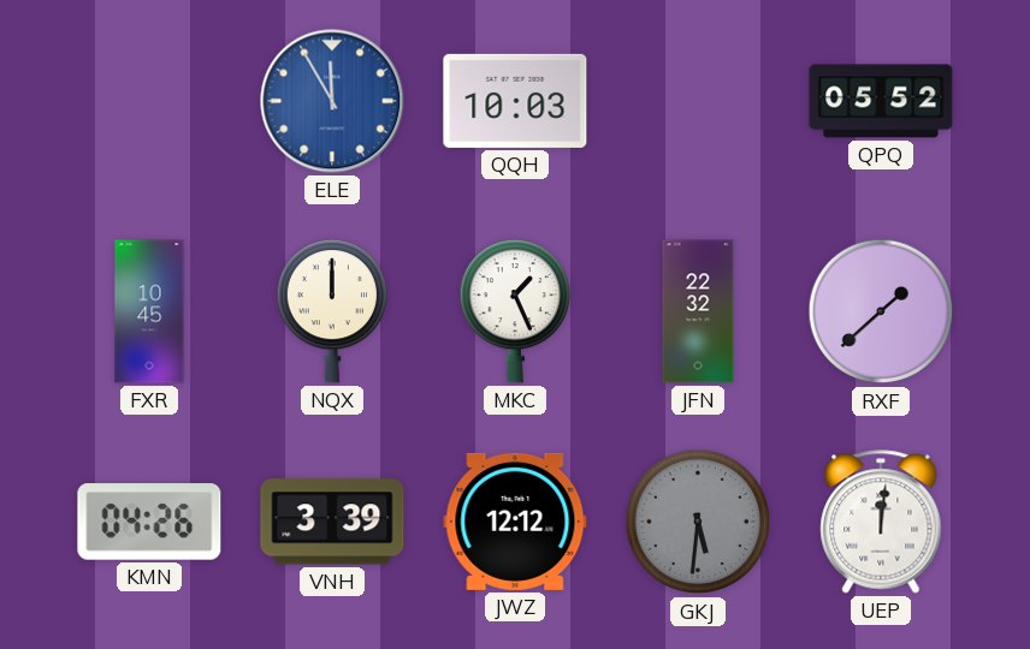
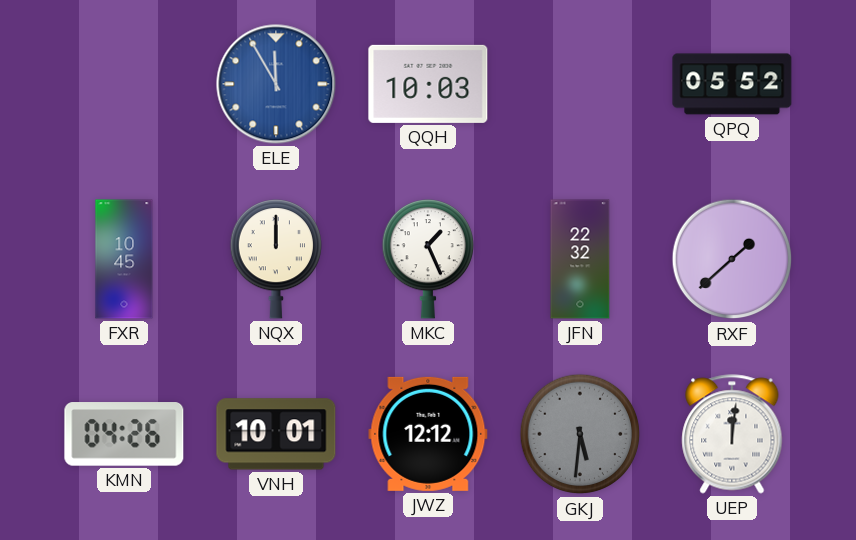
VNH: 3:39 -> 10:01
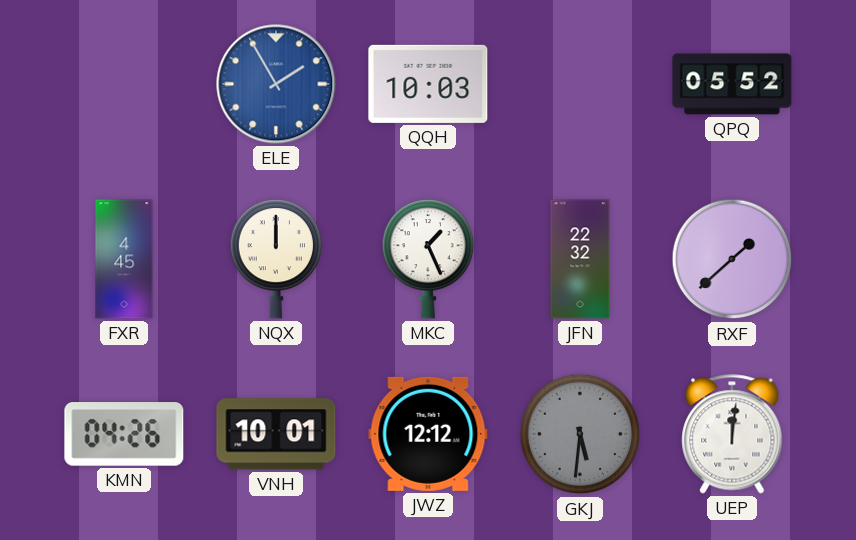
ELE: 11:55 -> 1:55
FXR: 10:45 -> 4:45
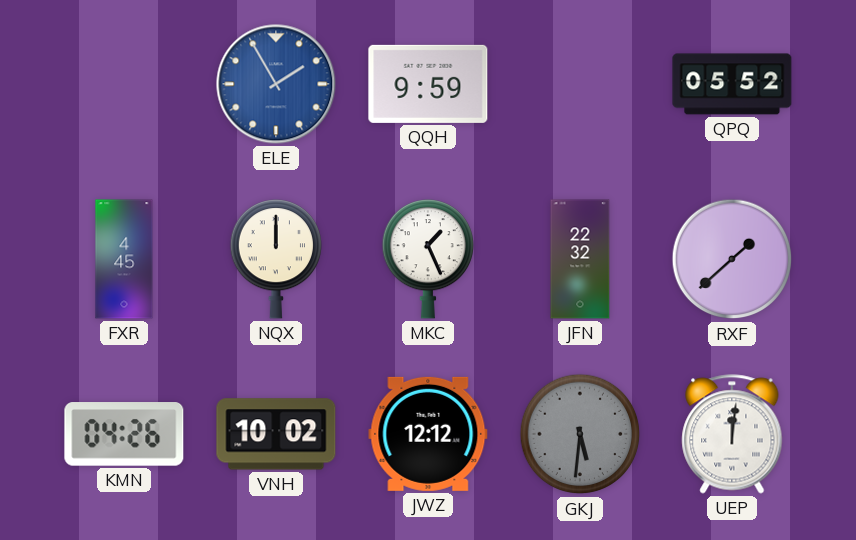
QQH: 10:03 -> 9:59
VNH: 10:01 -> 10:02
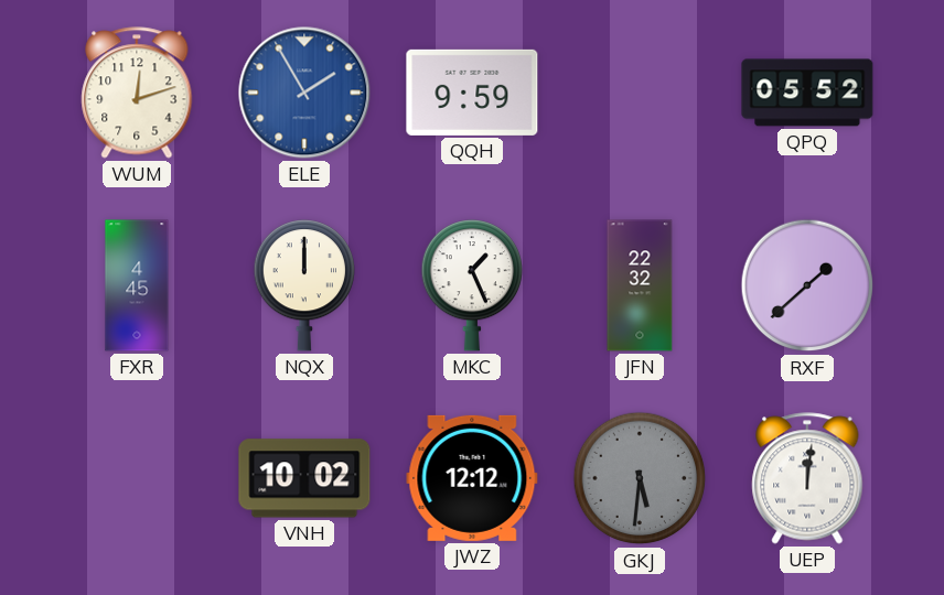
WUM: none -> 12:12
KMN: 04:26 -> none
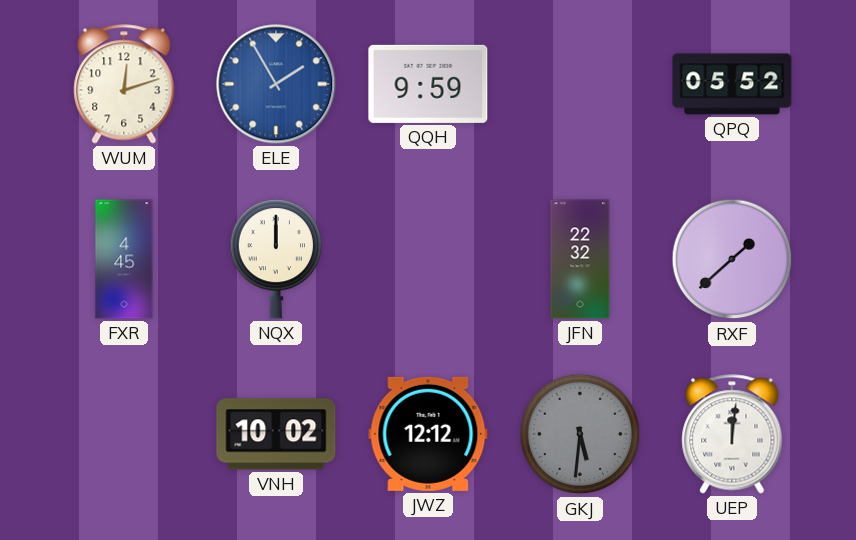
MKC: 1:26 -> none
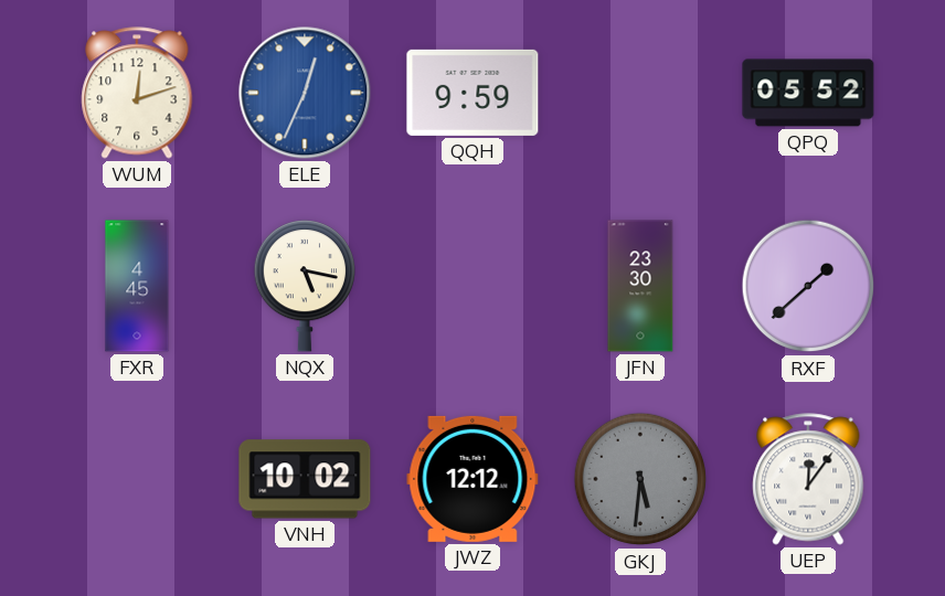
ELE: 1:55 -> 12:34
NQX: 12:00 -> 5:17
JFN: 22:32 -> 23:30
UEP: 12:01 -> 12:06
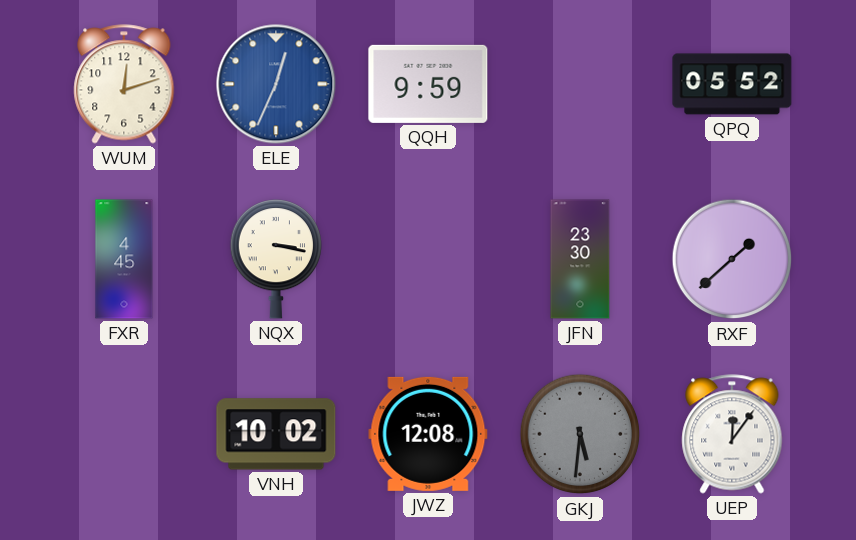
NQX: 5:17 -> 3:17
JWZ: 12:12 -> 12:08
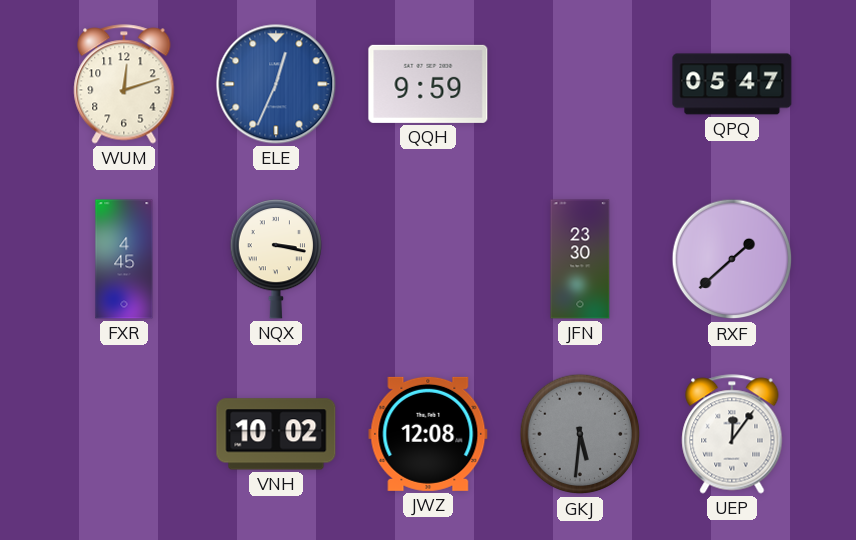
QPQ: 05:52 -> 05:47
